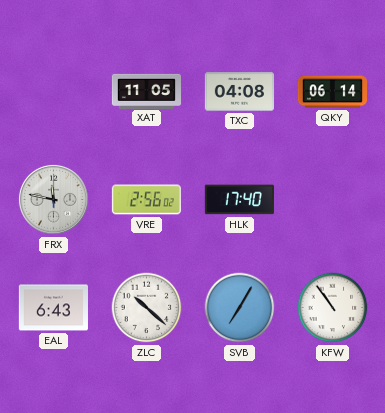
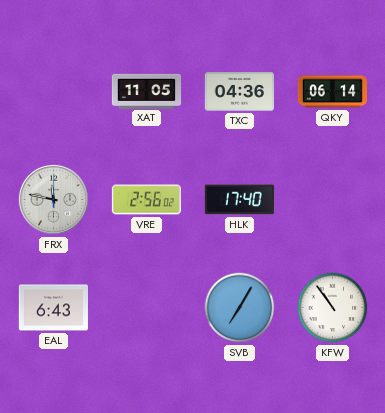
TXC: 04:08 -> 04:36
ZLC: 10:22 -> none
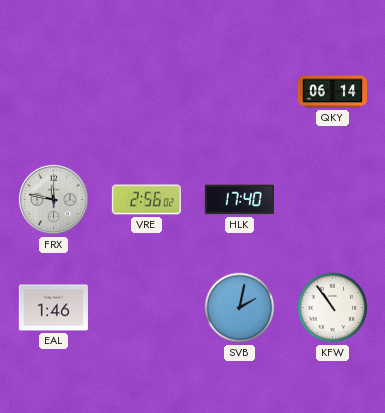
XAT: 11:05 -> none
TXC: 04:36 -> none
EAL: 6:43 -> 1:46
SVB: 7:05 -> 2:02
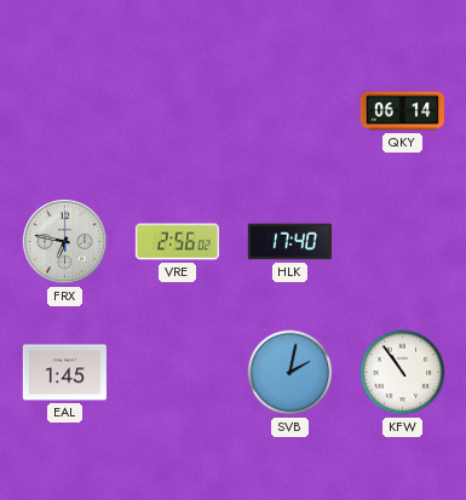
FRX: 11:47 -> 6:47
EAL: 1:46 -> 1:45
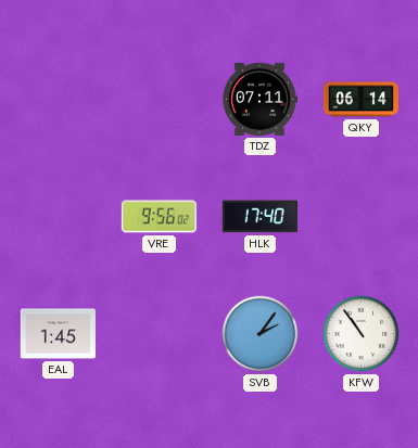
TDZ: none -> 07:11
FRX: 6:47 -> none
VRE: 2:56 -> 9:56
SVB: 2:02 -> 2:06
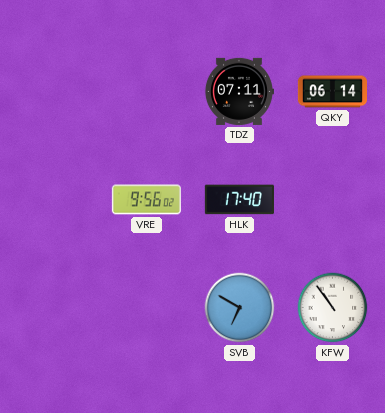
EAL: 1:45 -> none
SVB: 2:06 -> 6:50
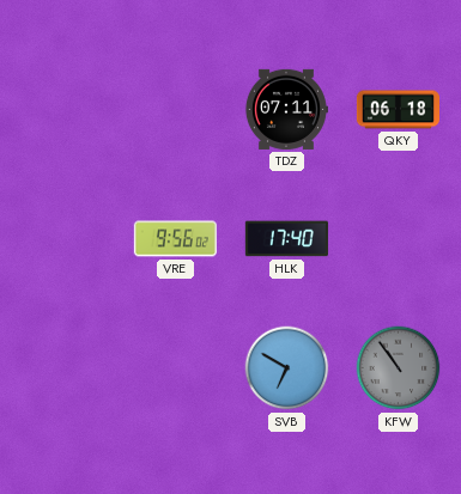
QKY: 06:14 -> 06:18
KFW dial: white -> grey
